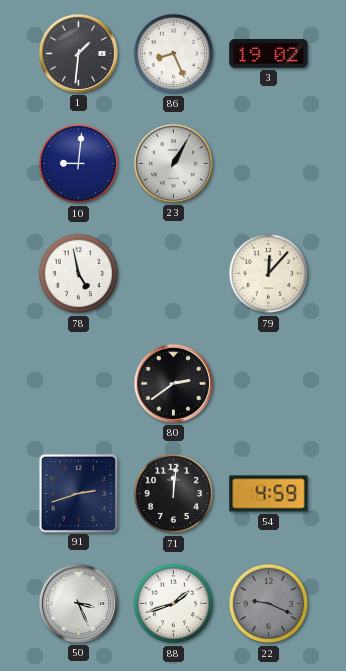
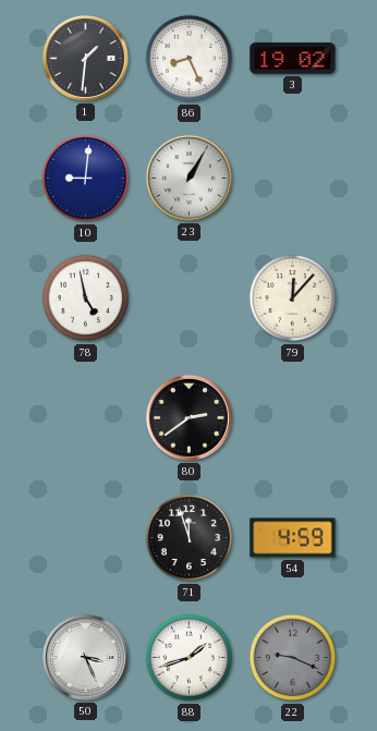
91: 2:42 -> none
71: 12:01 -> 11:57
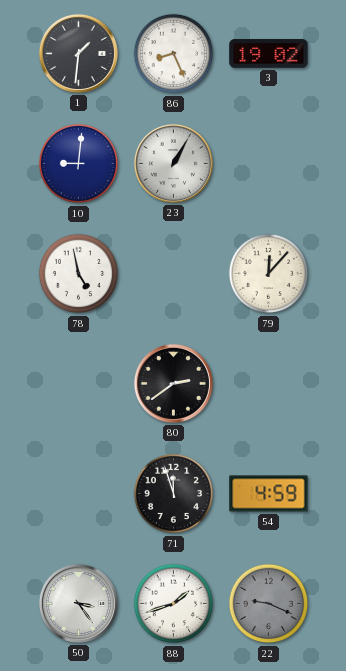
50: 3:26 -> 3:24
